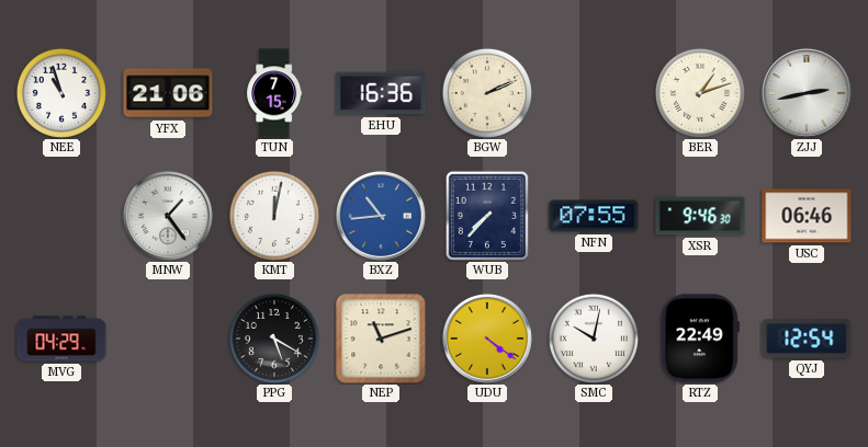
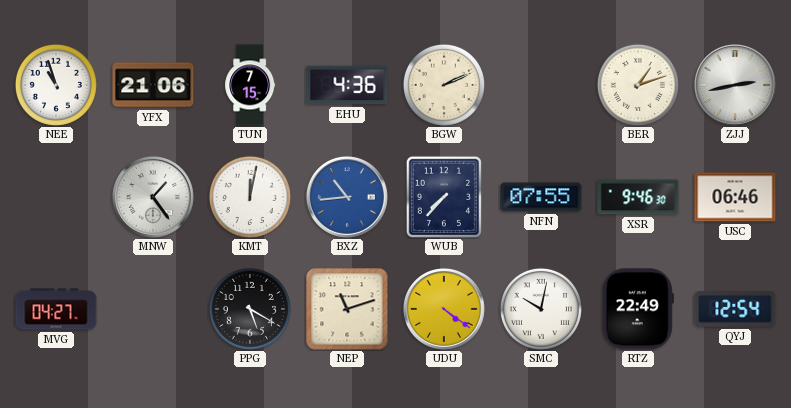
EHU: 16:36 -> 4:36
MVG: 04:29 -> 04:27
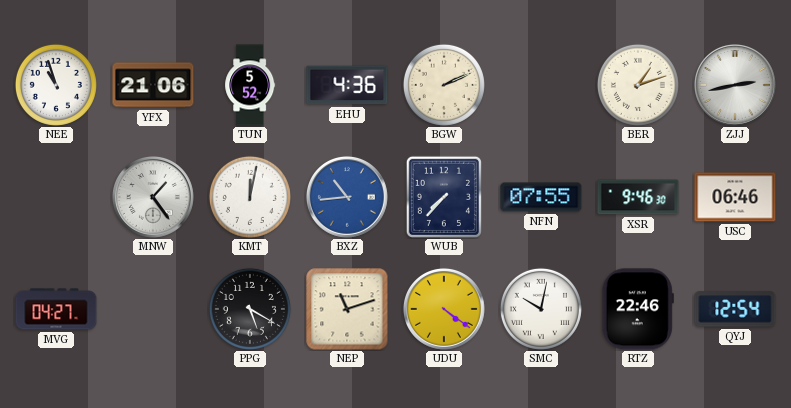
TUN: 7:15 -> 5:52
RTZ: 22:49 -> 22:46
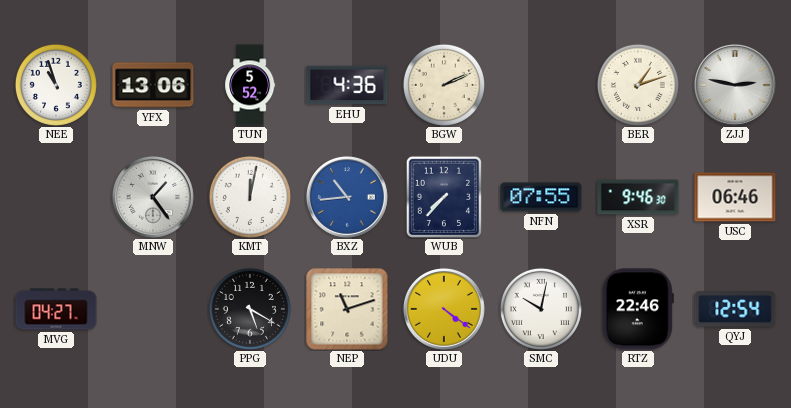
YFX: 21:06 -> 13:06
ZJJ: 2:43 -> 2:47
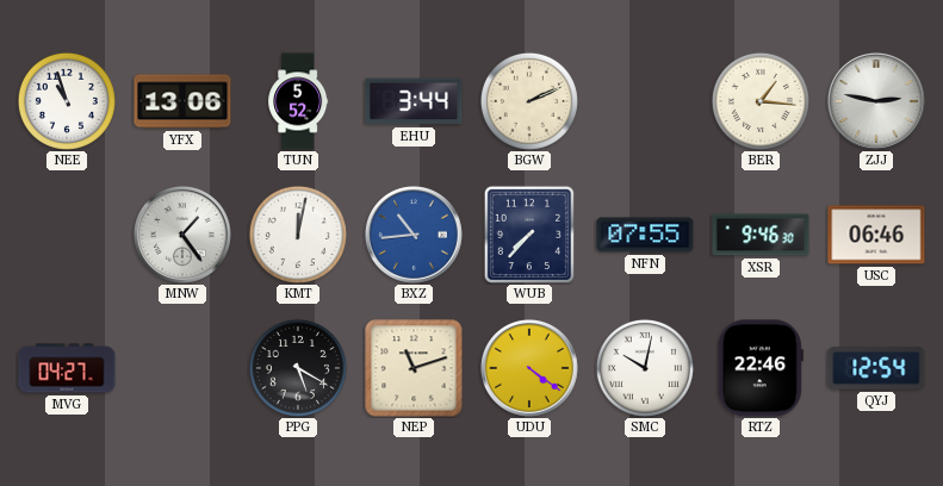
EHU: 4:36 -> 3:44
BER: 1:12 -> 1:16
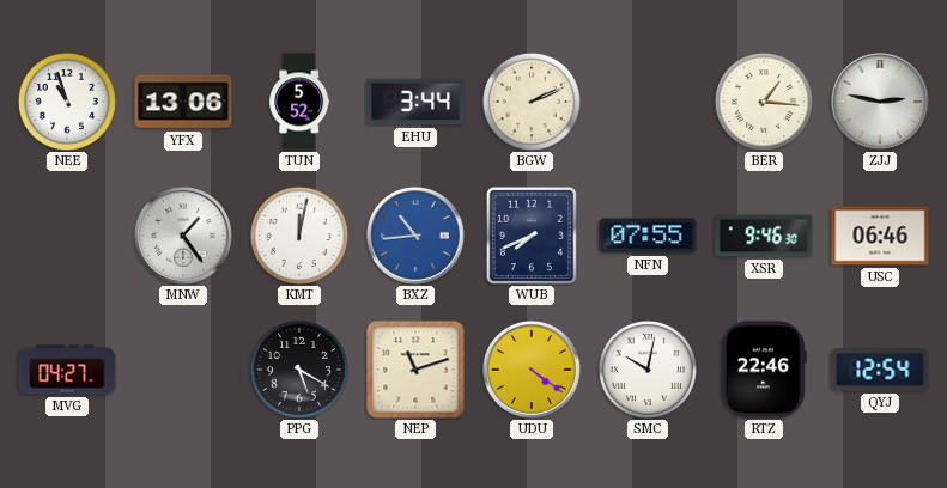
WUB: 7:37 -> 7:41
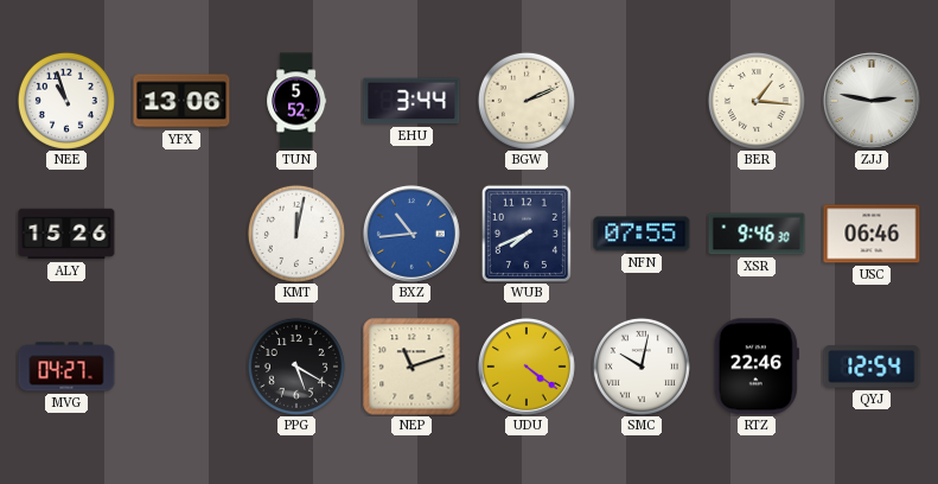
ALY: none -> 15:26
MNW: 1:24 -> none
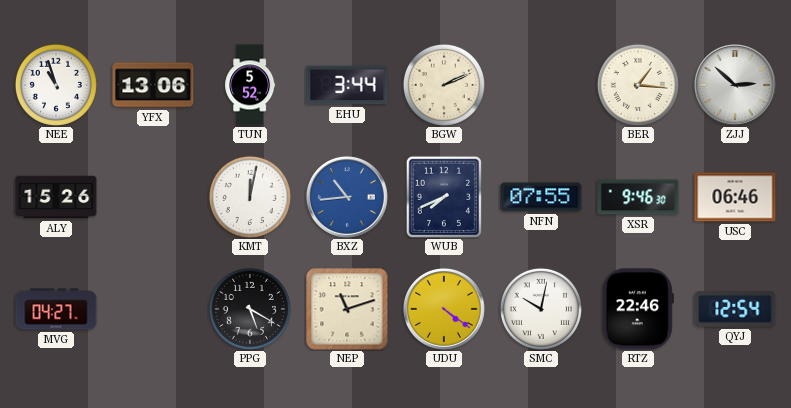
ZJJ: 2:47 -> 2:52
